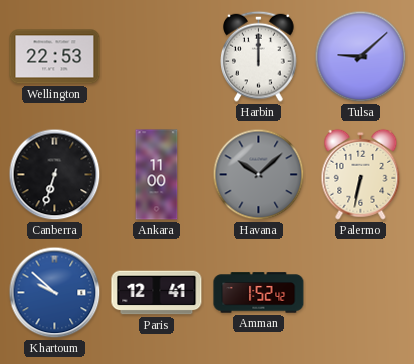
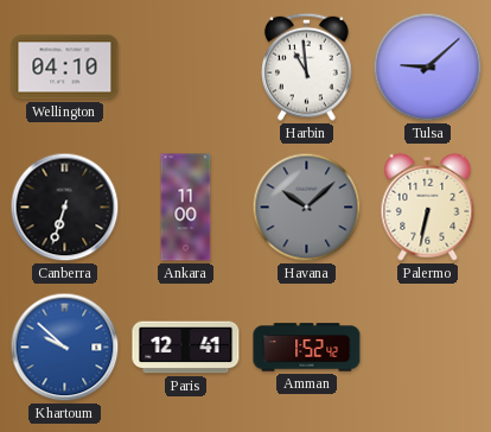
Wellington: 22:53 -> 04:10
Harbin: 12:00 -> 10:59
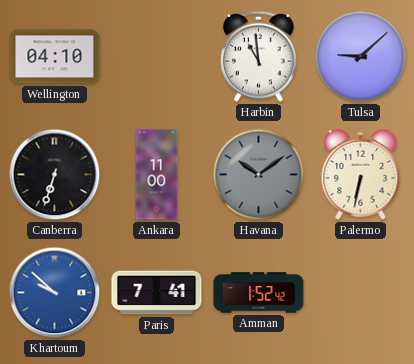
Havana: 10:08 -> 10:09
Paris: 12:41 -> 7:41
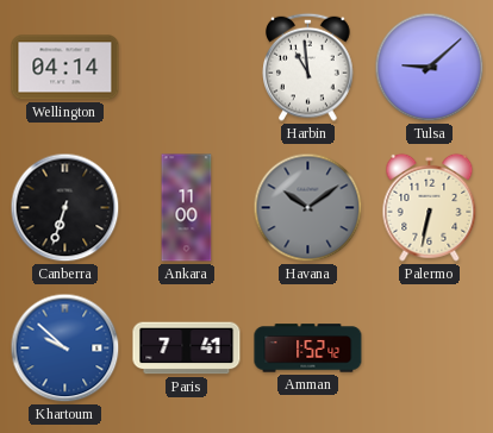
Wellington: 04:10 -> 04:14
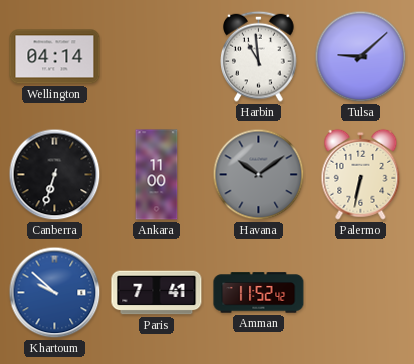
Amman: 1:52 -> 11:52
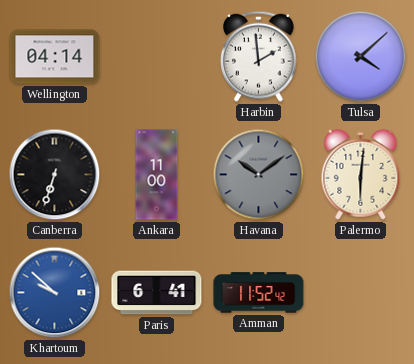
Harbin: 10:59 -> 1:59
Tulsa: 9:08 -> 4:08
Palermo: 6:32 -> 6:01
Paris: 7:41 -> 6:41
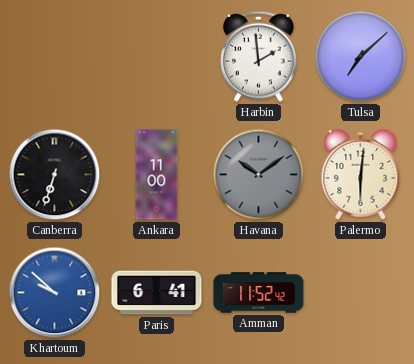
Wellington: 04:14 -> none
Tulsa: 4:08 -> 7:08
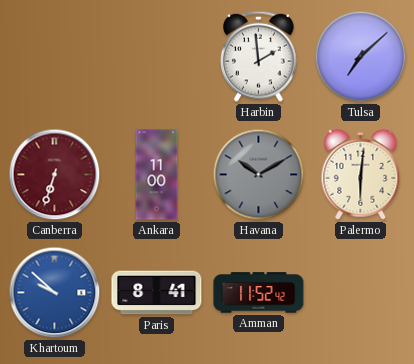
Canberra dial: black -> burgundy
Havana: 10:09 -> 10:10
Paris: 6:41 -> 8:41
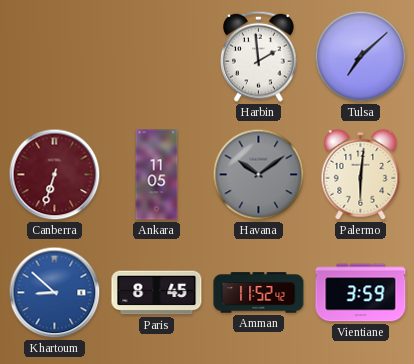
Ankara: 11:00 -> 11:05
Havana: 10:10 -> 10:09
Khartoum: 9:52 -> 8:52
Paris: 8:41 -> 8:45
Vientiane: none -> 3:59
